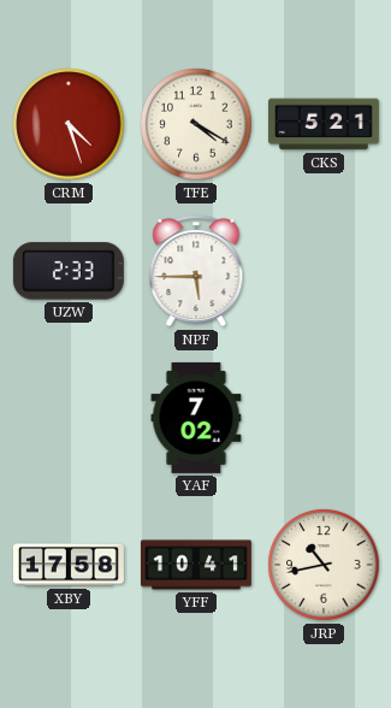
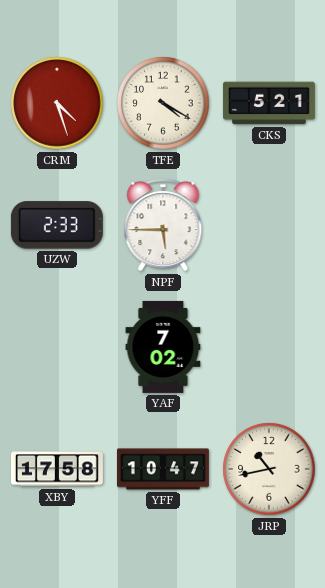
YFF: 10:41 -> 10:47
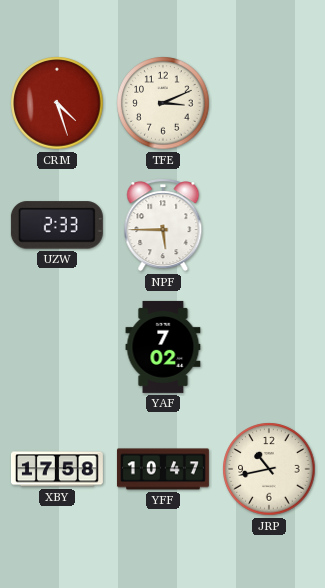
TFE: 4:20 -> 3:11
CKS: 5:21 -> none
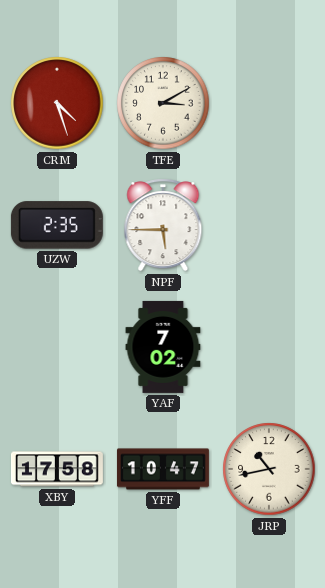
TFE: 3:11 -> 3:10
UZW: 2:33 -> 2:35
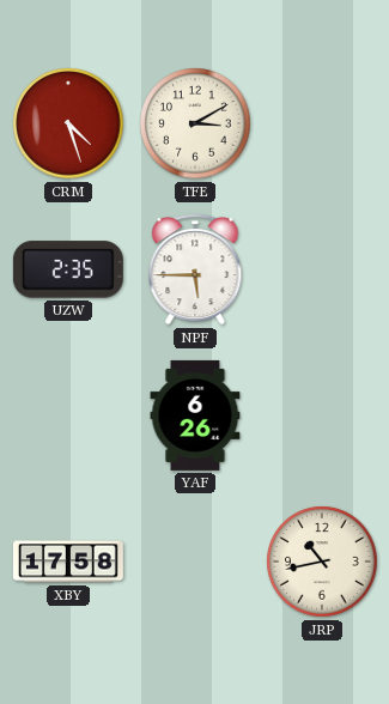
YAF: 7:02 -> 6:26
YFF: 10:47 -> none
